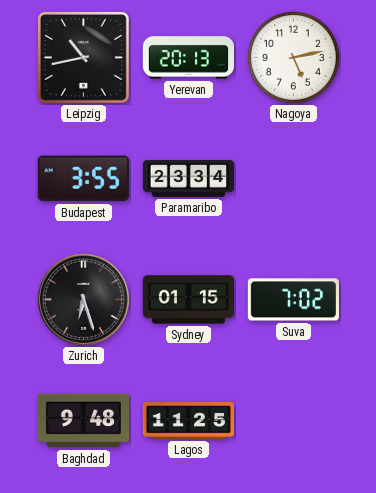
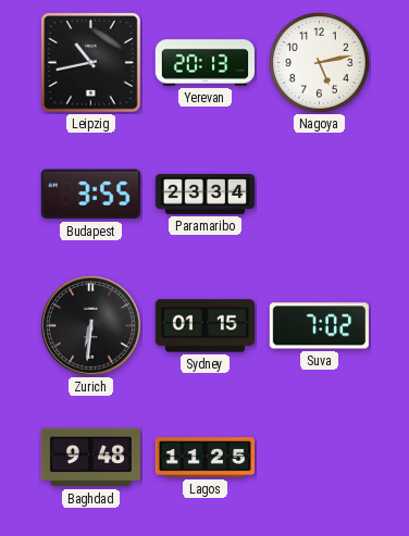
Zurich: 6:27 -> 6:31
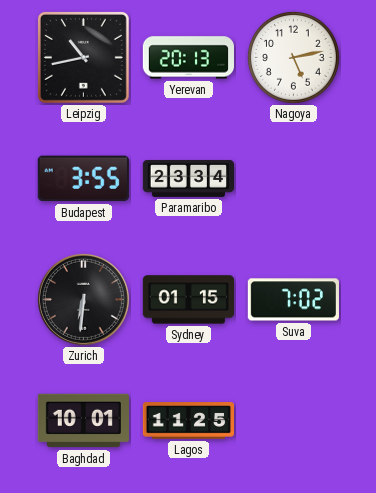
Baghdad: 9:48 -> 10:01
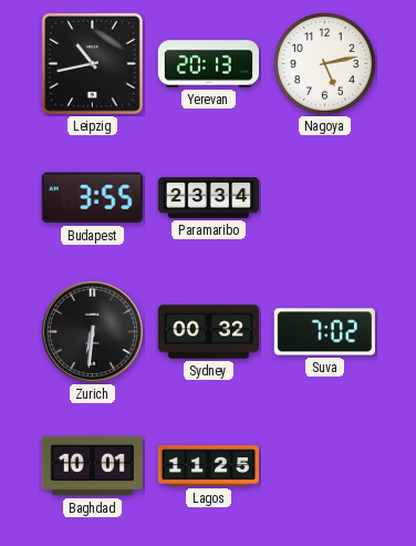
Sydney: 01:15 -> 00:32
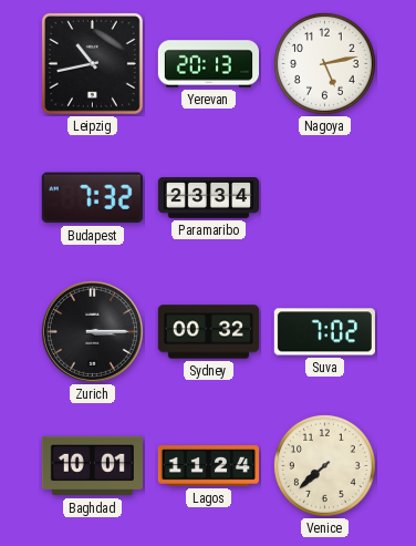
Budapest: 3:55 -> 7:32
Zurich: 6:31 -> 3:15
Lagos: 11:25 -> 11:24
Venice: none -> 7:38
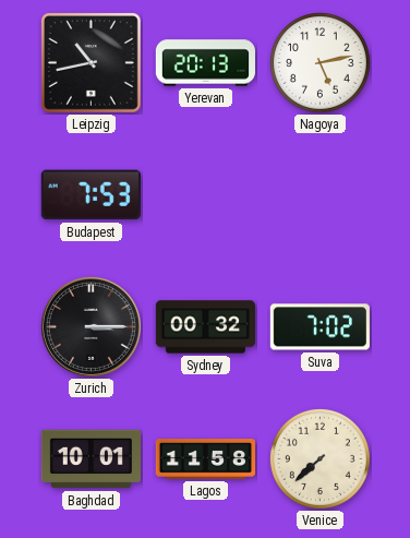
Budapest: 7:32 -> 7:53
Paramaribo: 23:34 -> none
Lagos: 11:24 -> 11:58
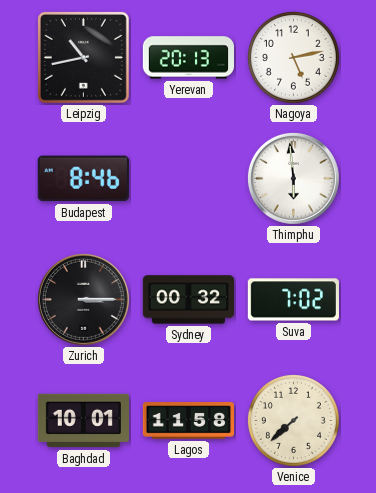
Budapest: 7:53 -> 8:46
Thimphu: none -> 5:59
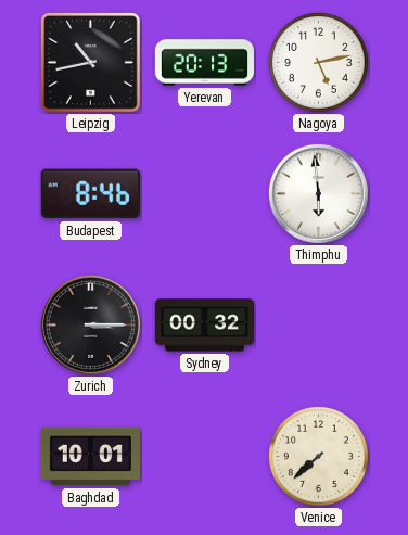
Suva: 7:02 -> none
Lagos: 11:58 -> none
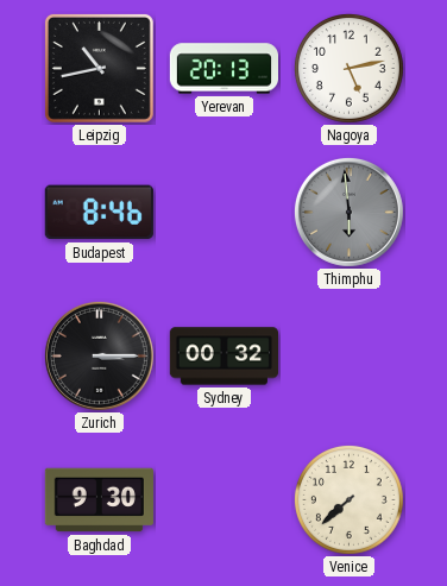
Thimphu dial: white -> grey
Baghdad: 10:01 -> 9:30
